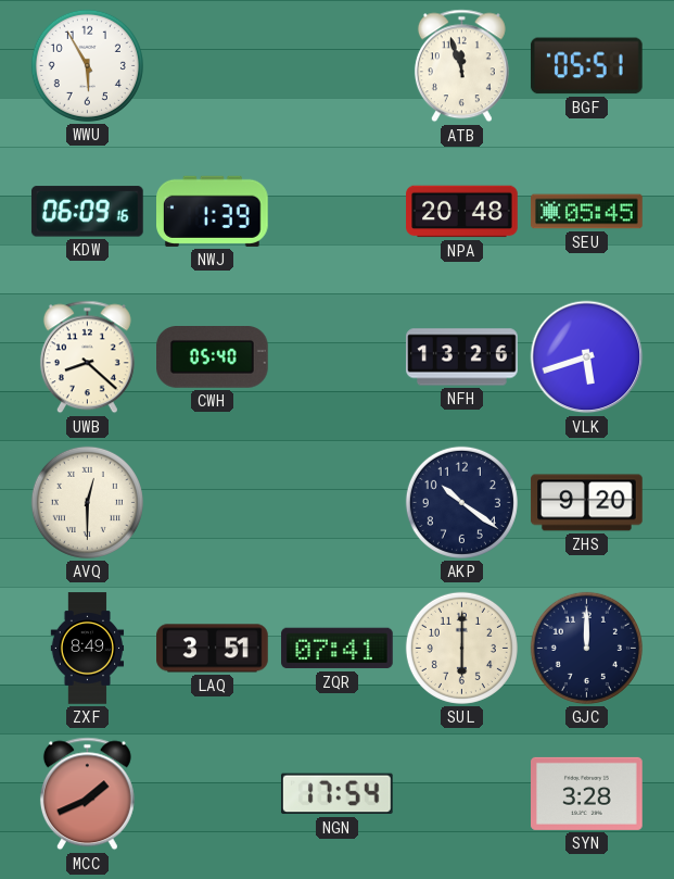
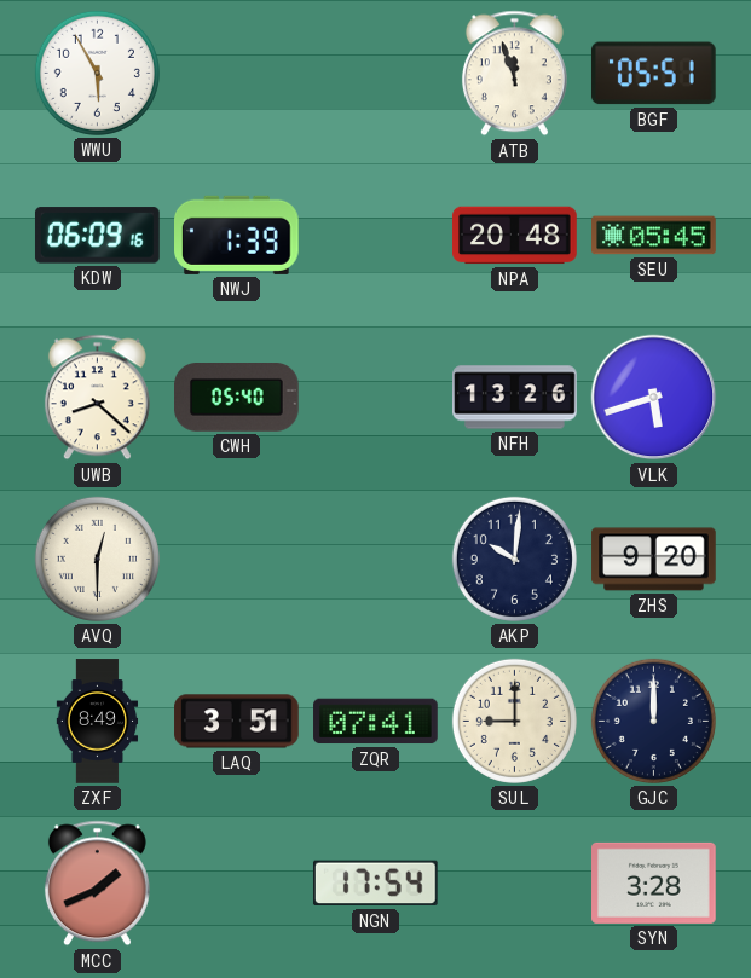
AKP: 10:21 -> 10:01
SUL: 6:00 -> 9:00
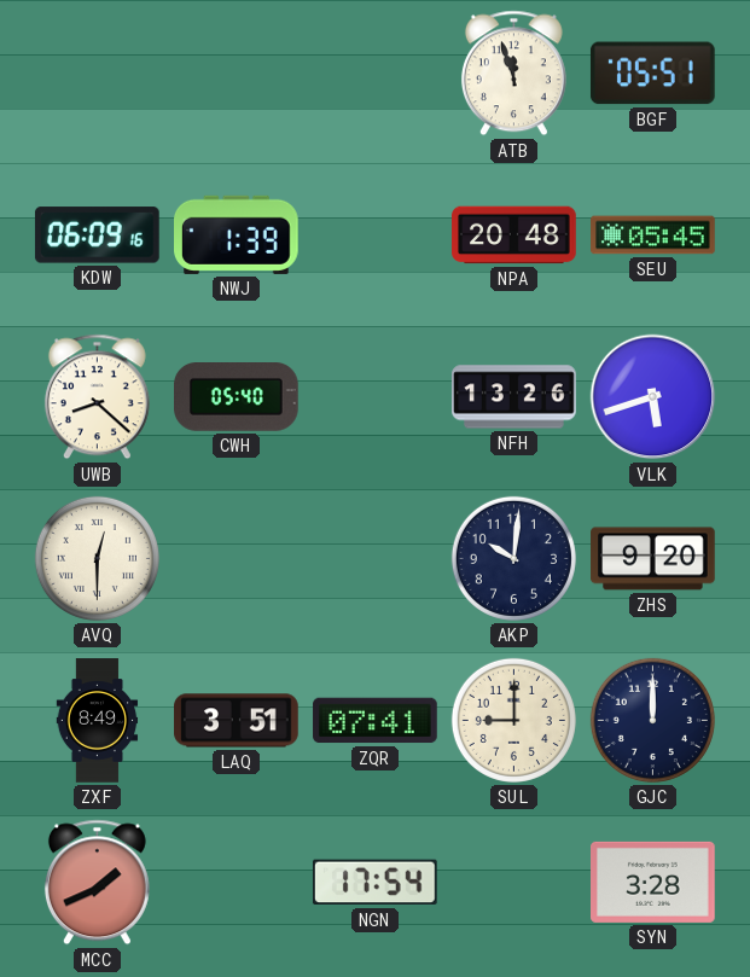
WWU: 5:55 -> none
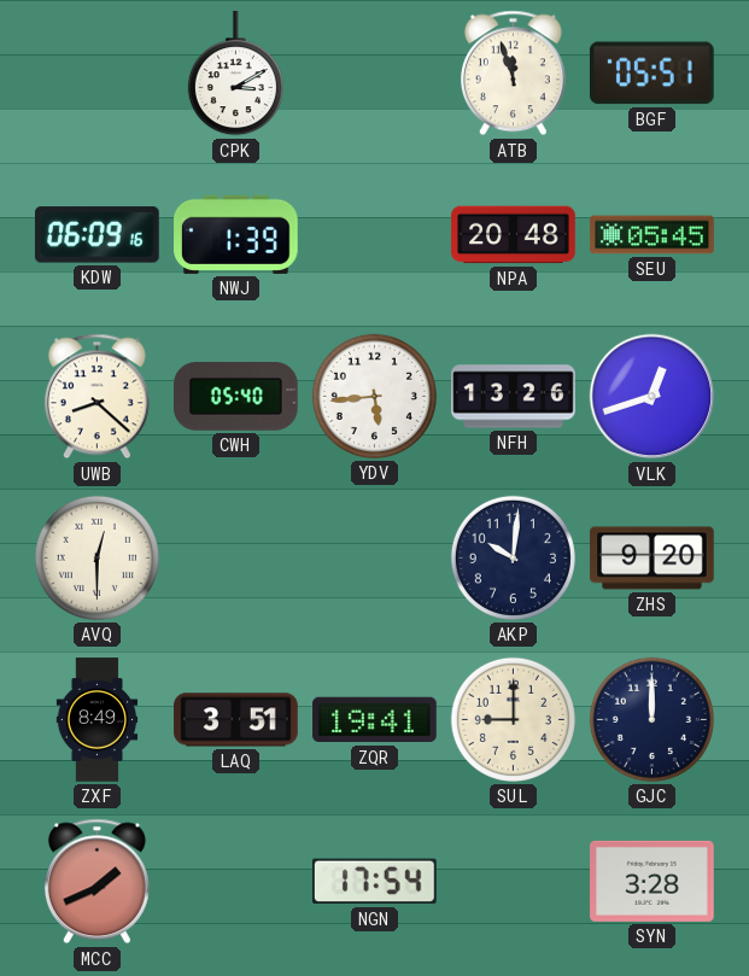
CPK: none -> 3:10
YDV: none -> 5:44
VLK: 5:42 -> 12:42
ZQR: 07:41 -> 19:41
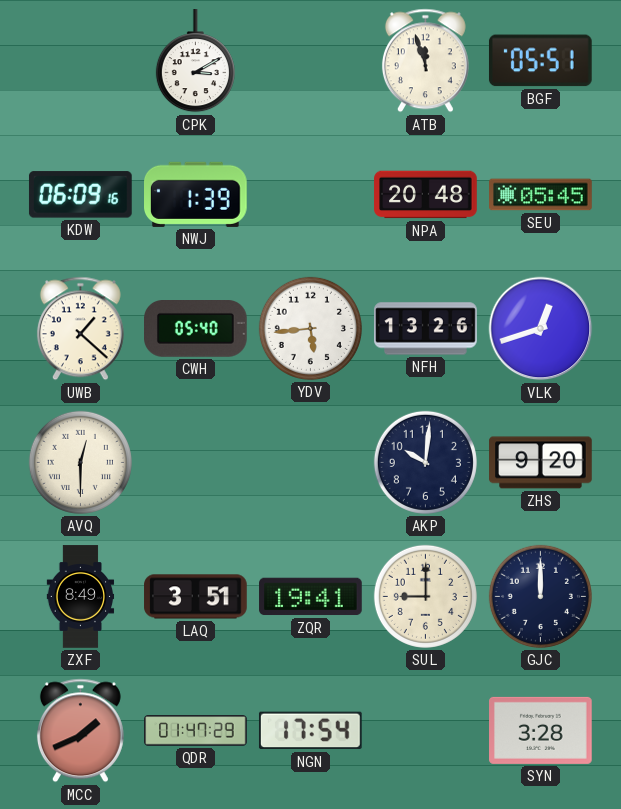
UWB: 8:22 -> 1:22
QDR: none -> 01:47
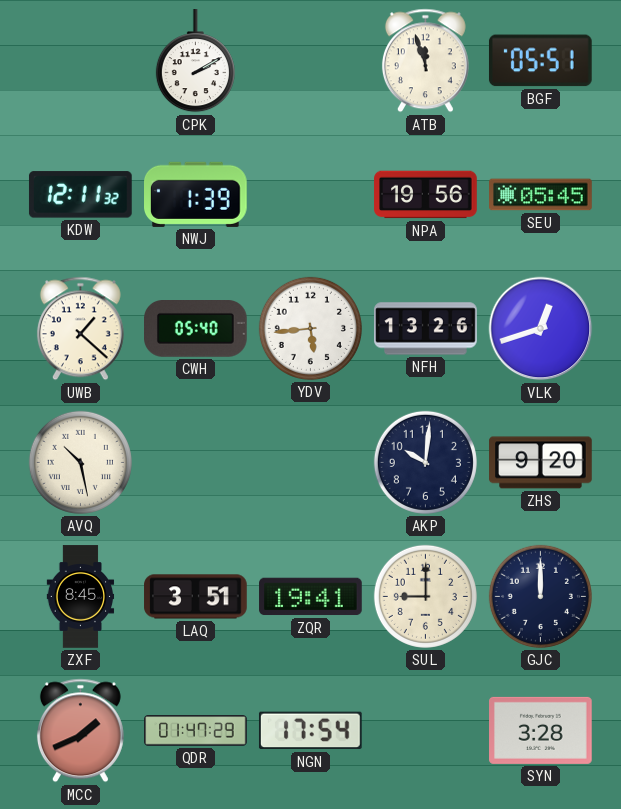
CPK: 3:10 -> 2:10
KDW: 06:09 -> 12:11
NPA: 20:48 -> 19:56
AVQ: 12:30 -> 10:28
ZXF: 8:49 -> 8:45
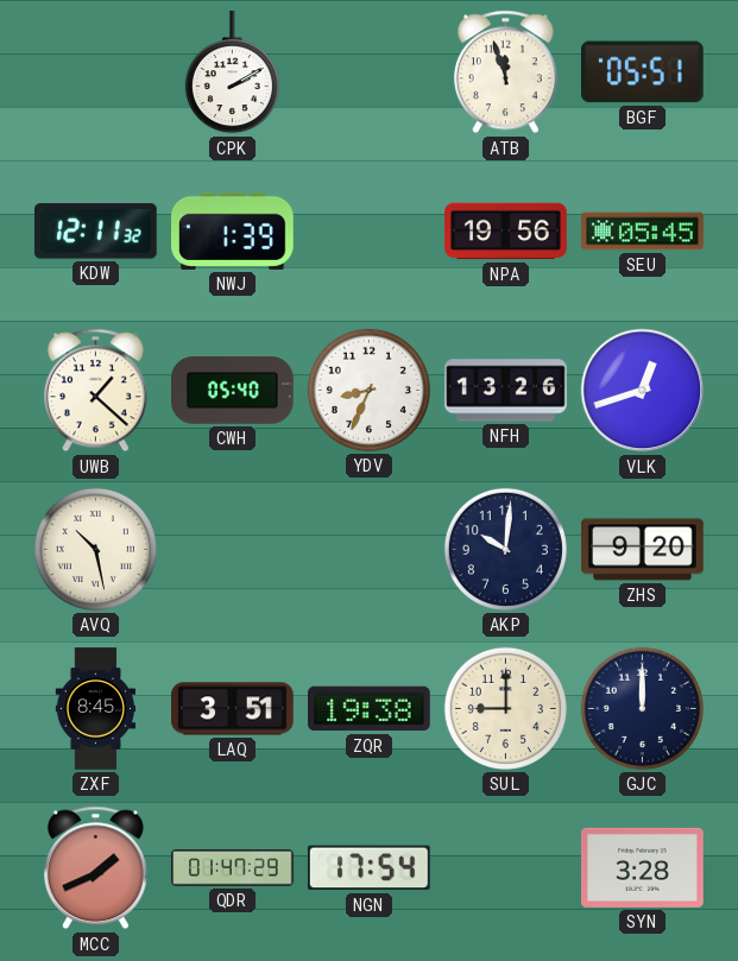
YDV: 5:44 -> 8:34
ZQR: 19:41 -> 19:38
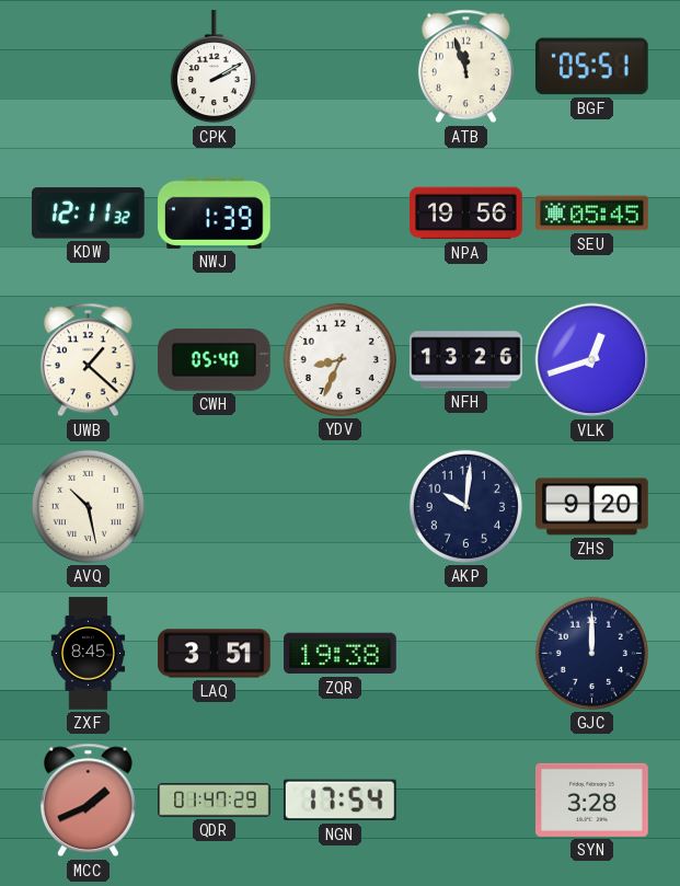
SUL: 9:00 -> none
